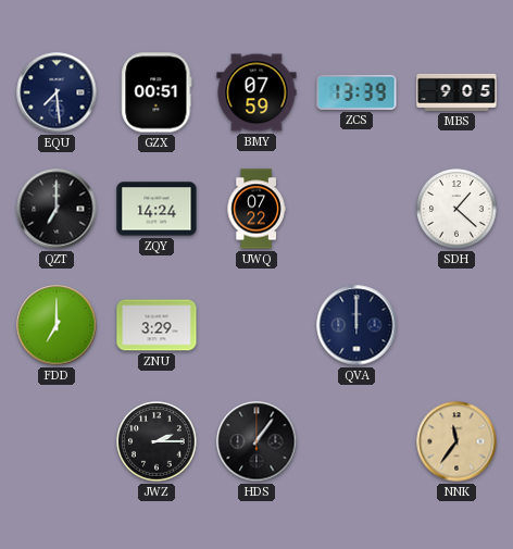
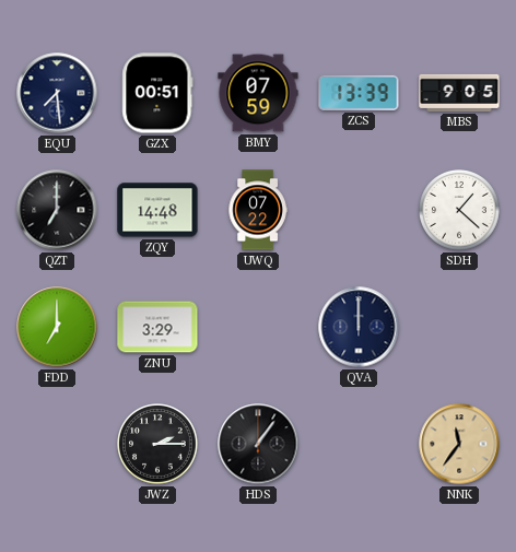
ZQY: 14:24 -> 14:48
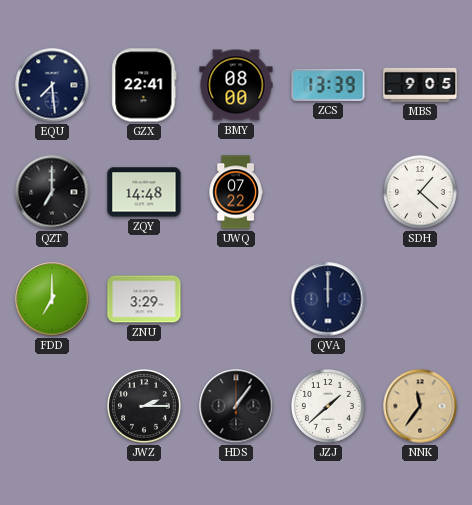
GZX: 00:51 -> 22:41
BMY: 07:59 -> 08:00
JZJ: none -> 1:38
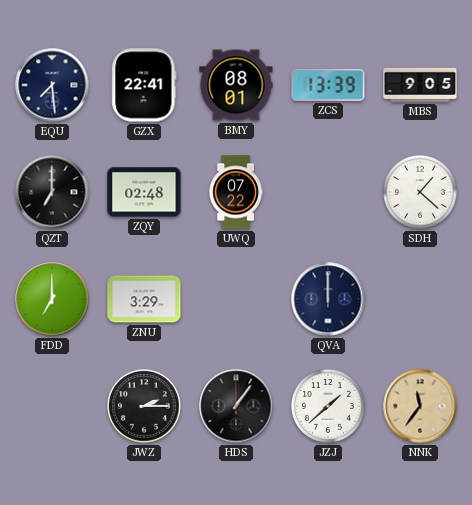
BMY: 08:00 -> 08:01
ZQY: 14:48 -> 02:48
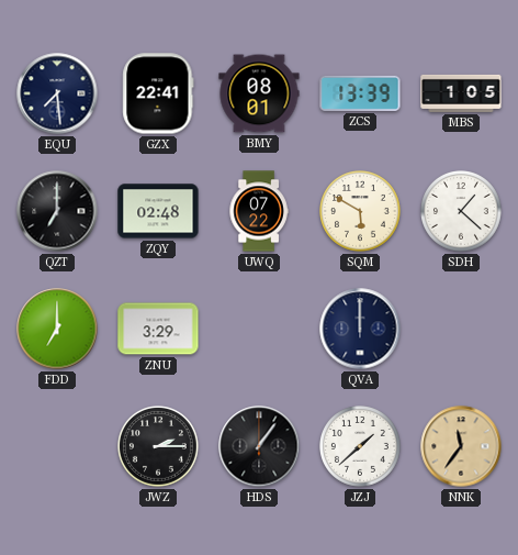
MBS: 9:05 -> 1:05
SQM: none -> 5:50
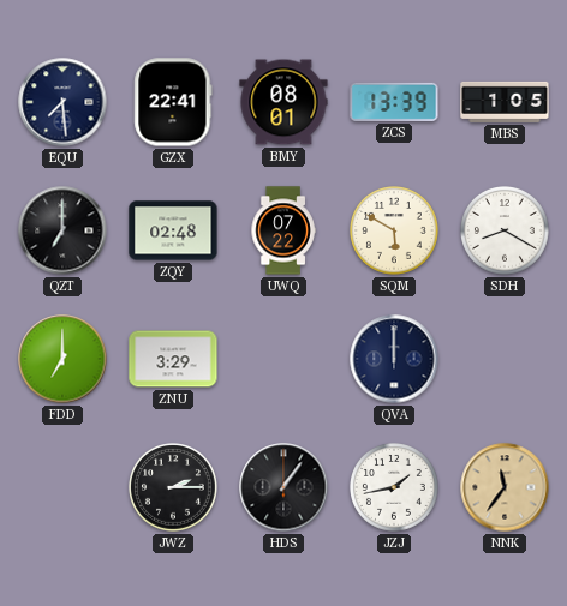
SDH: 1:22 -> 8:20
JZJ: 1:38 -> 1:43
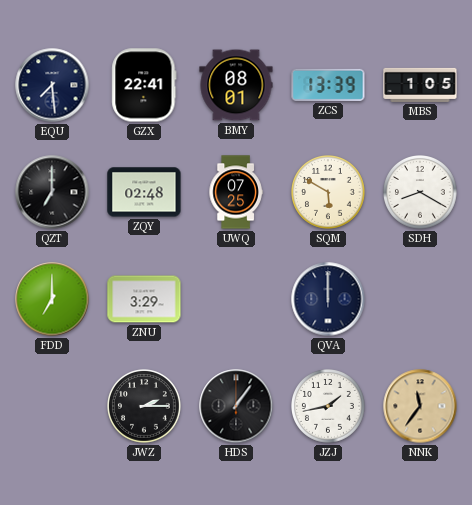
UWQ: 07:22 -> 07:25
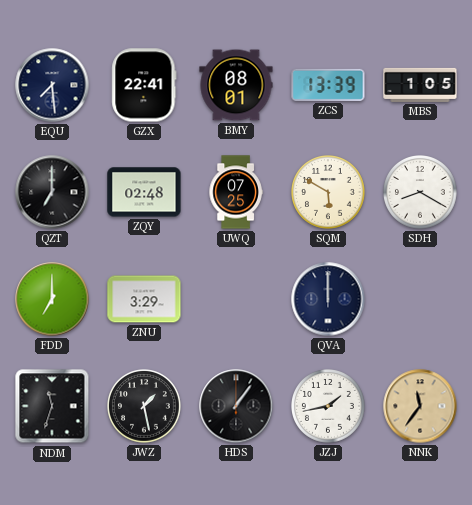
NDM: none -> 11:33
JWZ: 2:15 -> 1:28
